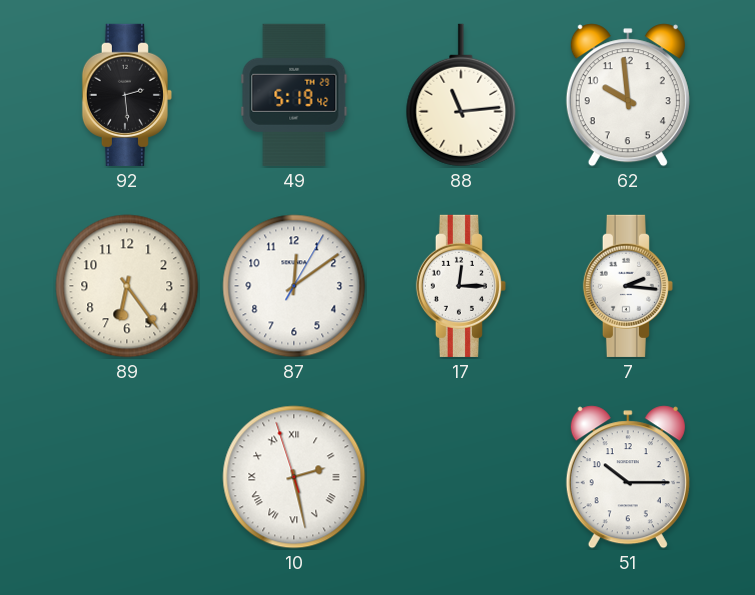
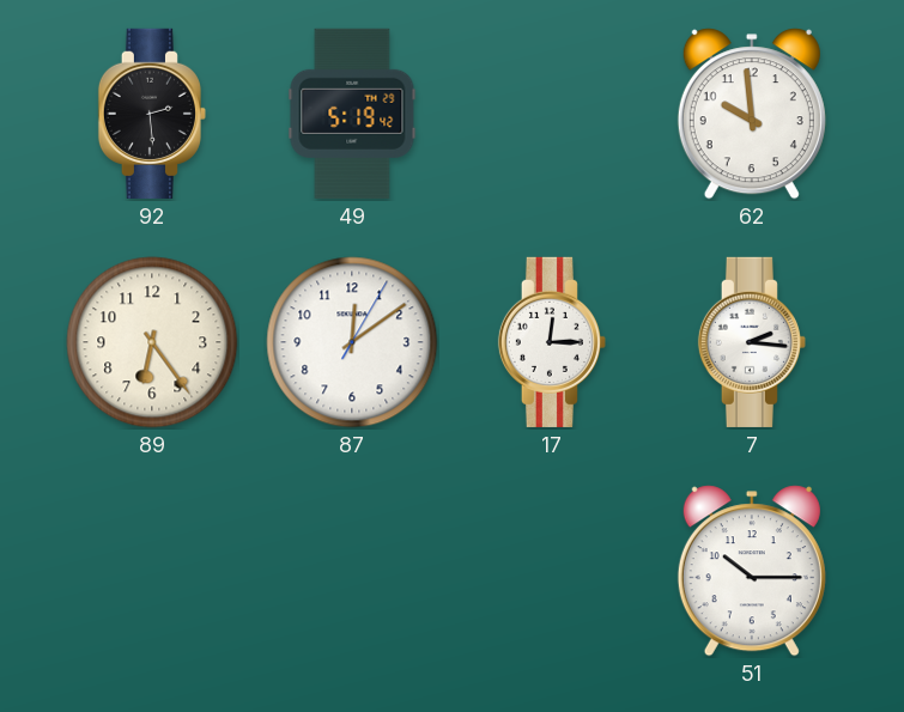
88: 11:14 -> none
10: 2:27 -> none
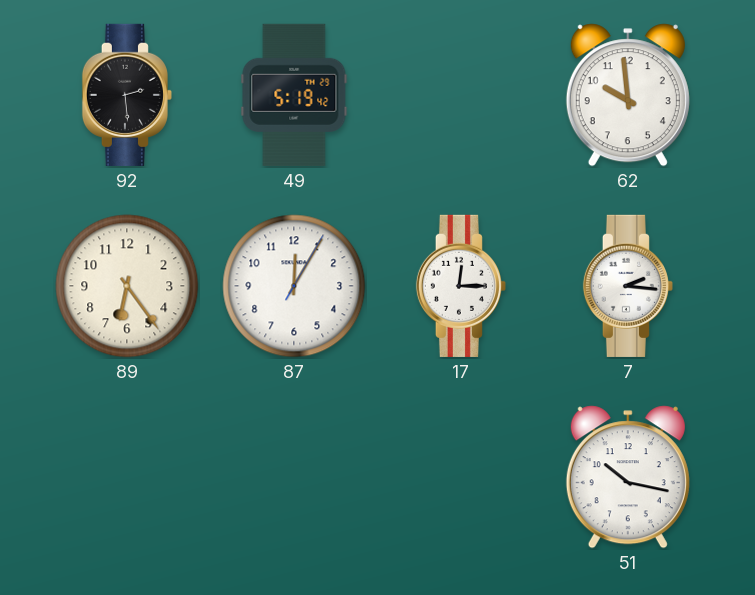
87: 12:09 -> 12:05
51: 10:15 -> 10:17
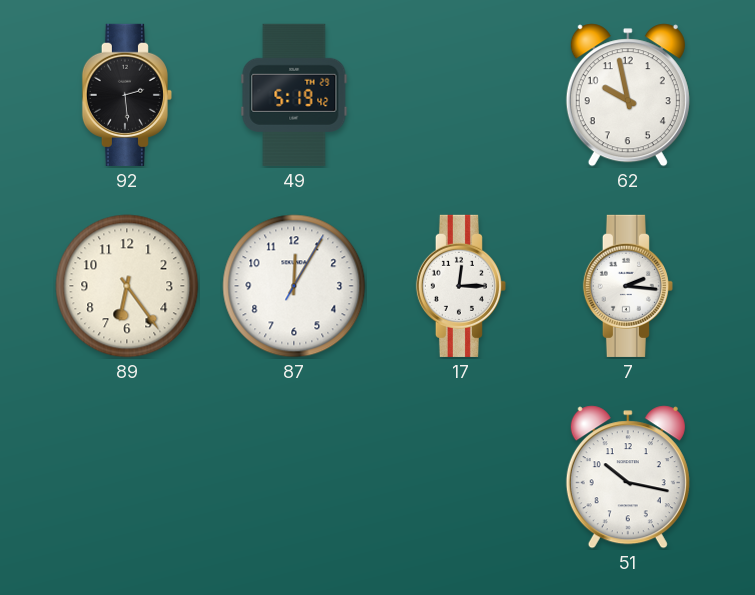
62: 9:59 -> 9:58
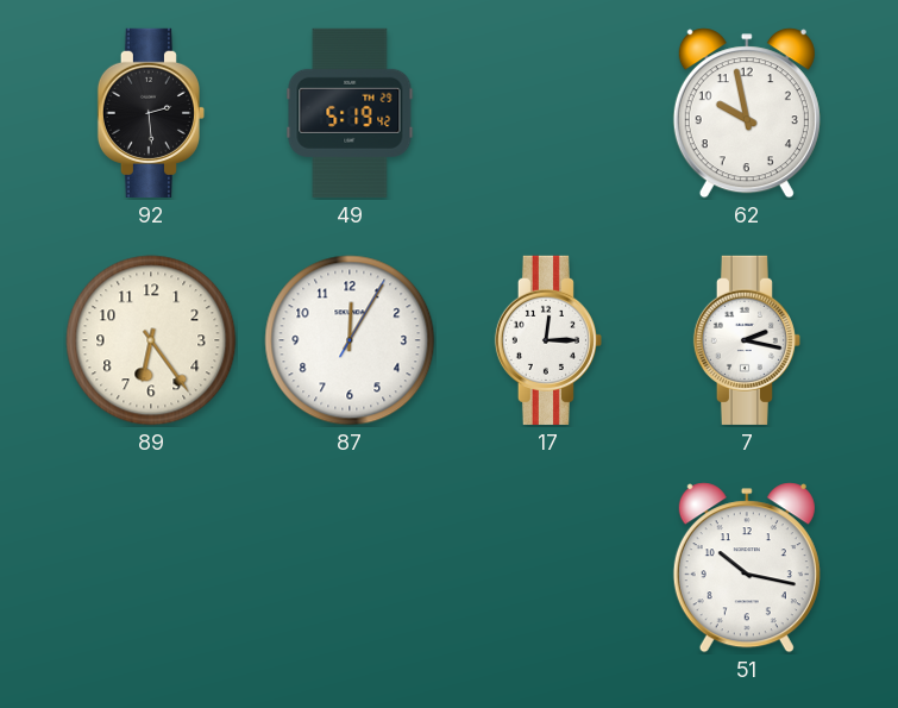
7: 2:16 -> 2:17
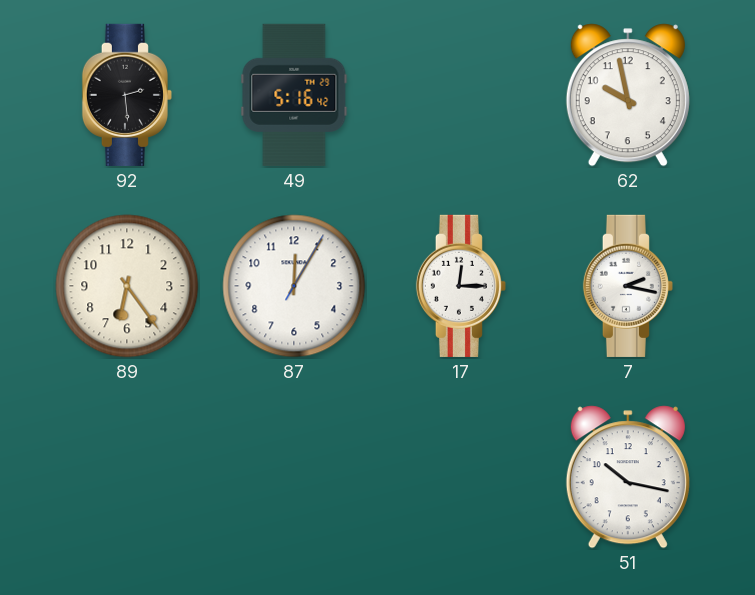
49: 5:19 -> 5:16
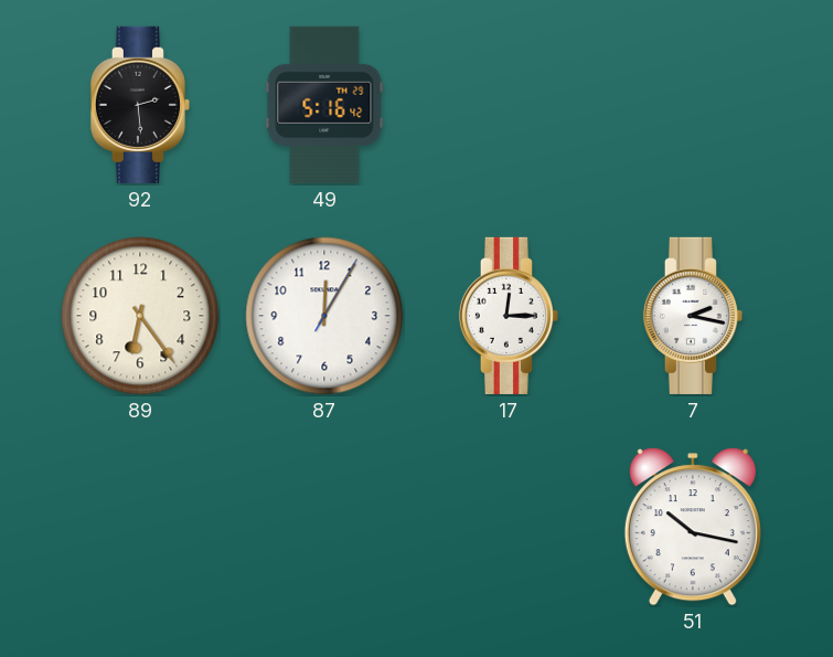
62: 9:58 -> none
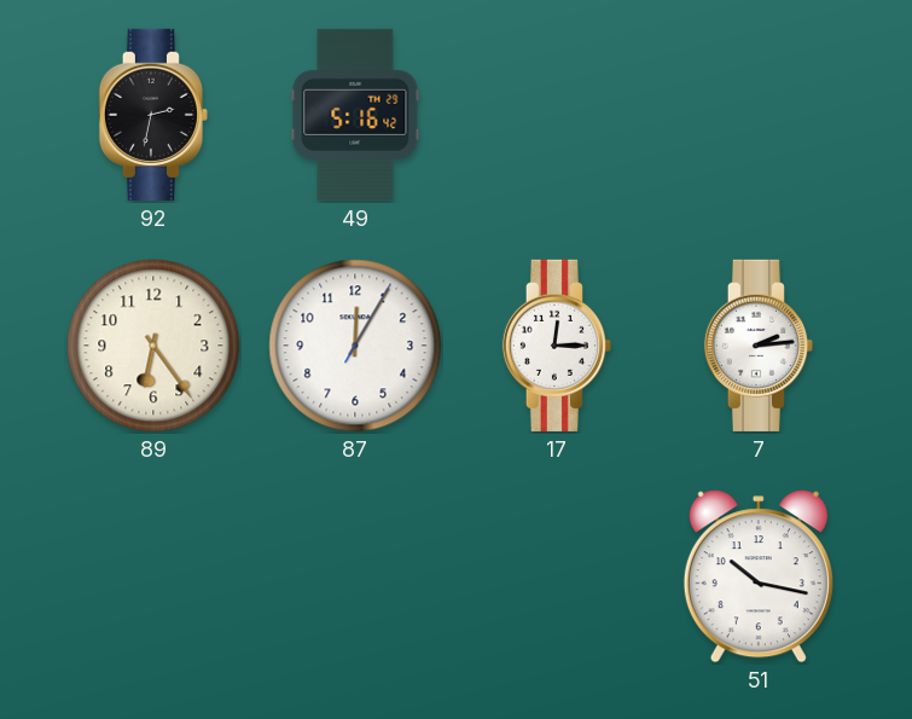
92: 2:29 -> 2:32
7: 2:17 -> 2:14
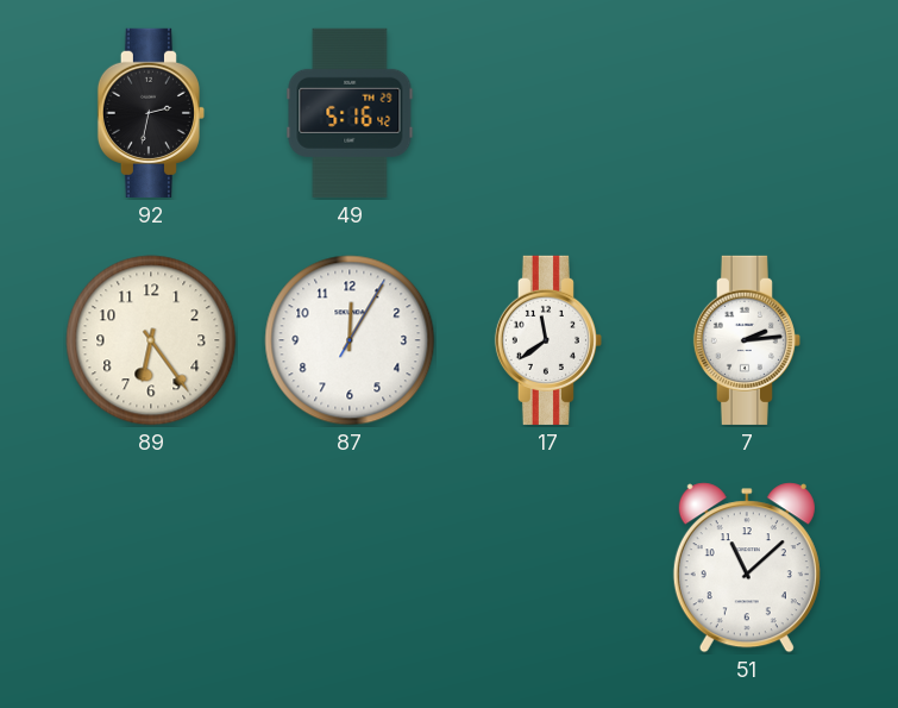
17: 12:15 -> 11:39
51: 10:17 -> 11:08
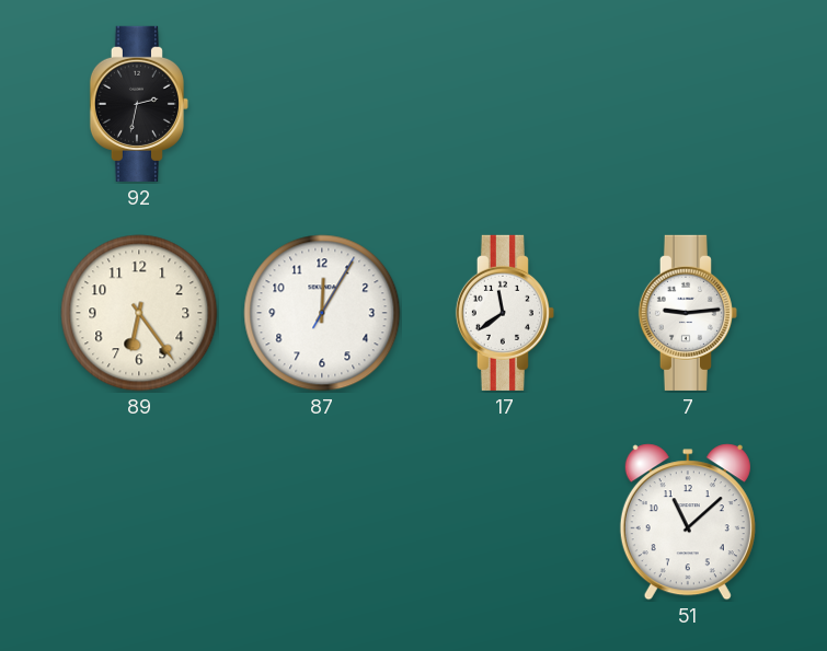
49: 5:16 -> none
7: 2:14 -> 9:14
